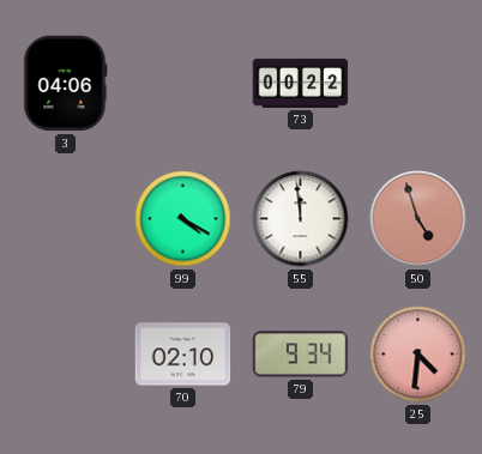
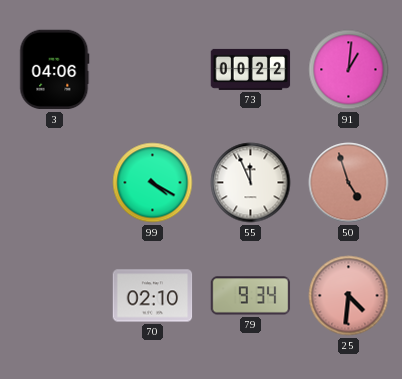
91: none -> 1:01
55: 11:59 -> 11:56
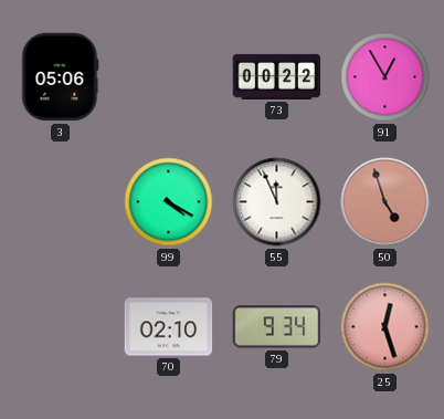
3: 04:06 -> 05:06
91: 1:01 -> 12:55
25: 4:31 -> 12:27
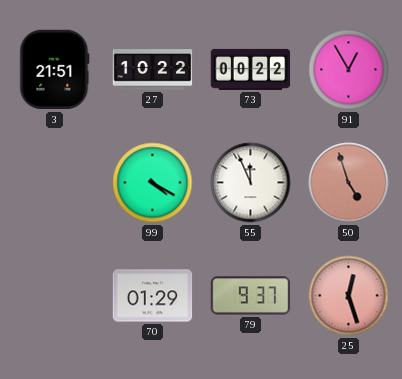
3: 05:06 -> 21:51
27: none -> 10:22
70: 02:10 -> 01:29
79: 9:34 -> 9:37
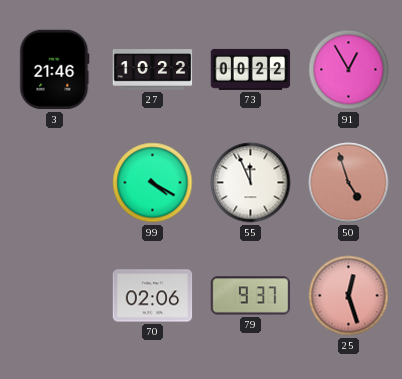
3: 21:51 -> 21:46
70: 01:29 -> 02:06
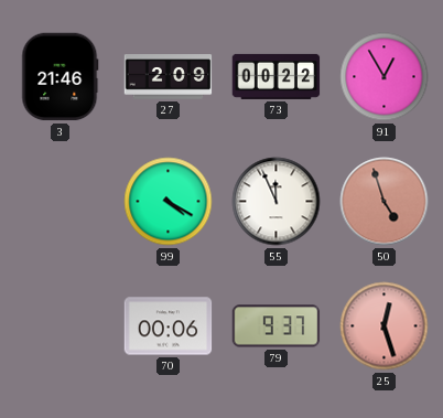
27: 10:22 -> 2:09
70: 02:06 -> 00:06
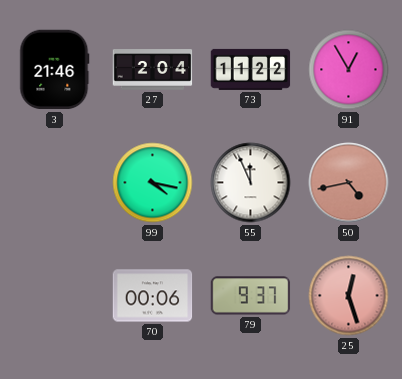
27: 2:09 -> 2:04
73: 00:22 -> 11:22
99: 4:20 -> 4:17
50: 4:57 -> 4:43
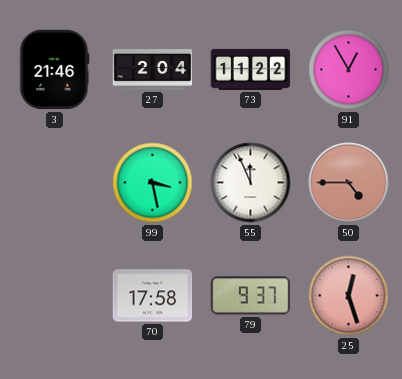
99: 4:17 -> 3:28
50: 4:43 -> 4:45
70: 00:06 -> 17:58
